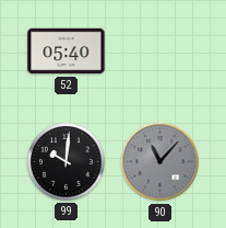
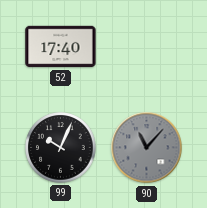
52: 05:40 -> 17:40
99: 10:01 -> 10:04
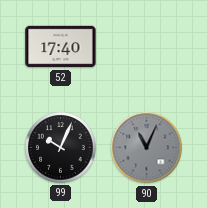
90: 11:07 -> 11:04
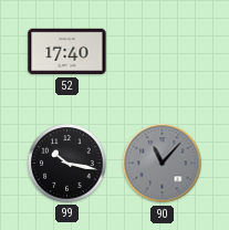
99: 10:04 -> 10:17
90: 11:04 -> 11:07
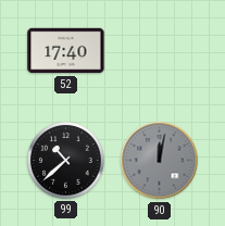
99: 10:17 -> 10:38
90: 11:07 -> 12:02
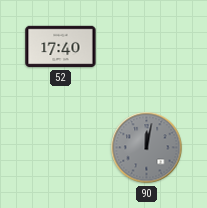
99: 10:38 -> none
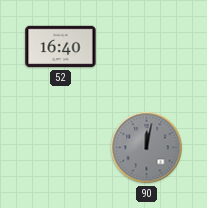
52: 17:40 -> 16:40
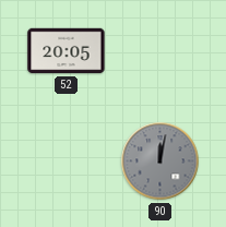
52: 16:40 -> 20:05
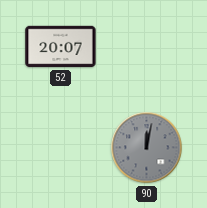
52: 20:05 -> 20:07
